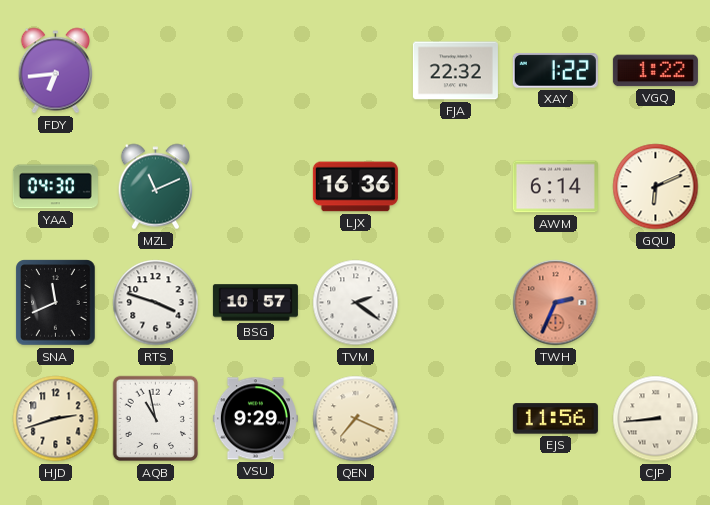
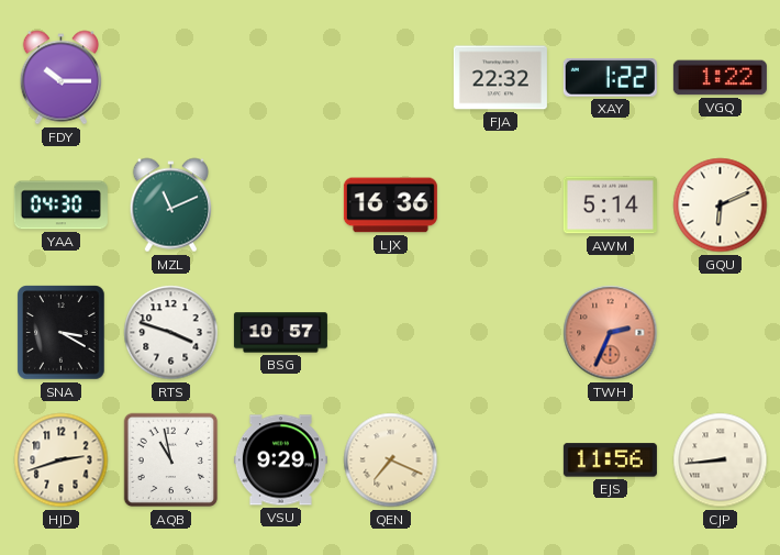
FDY: 6:44 -> 10:15
AWM: 6:14 -> 5:14
SNA: 11:41 -> 3:20
TVM: 2:21 -> none
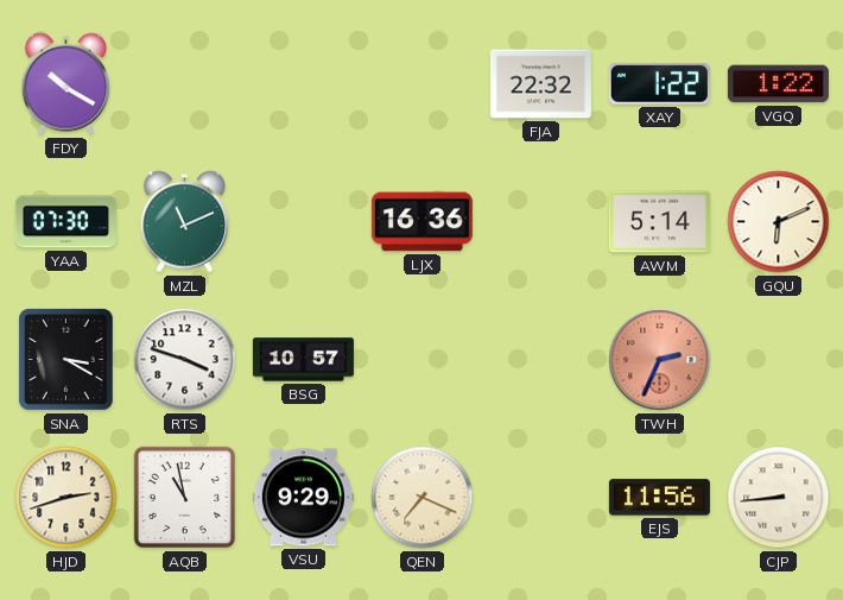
FDY: 10:15 -> 10:20
YAA: 04:30 -> 07:30
